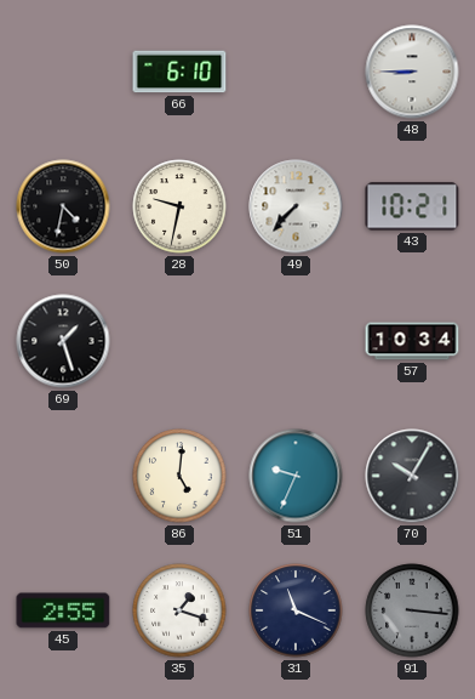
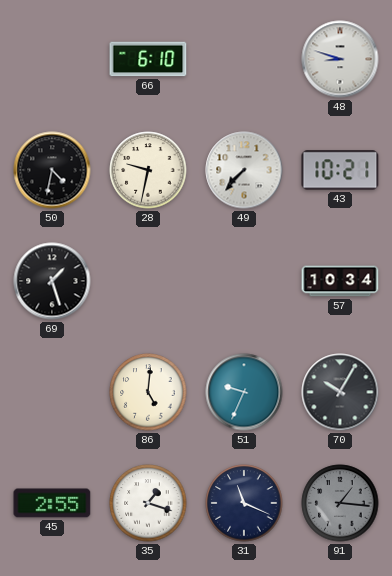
48: 8:45 -> 8:48
91: 3:16 -> 1:16
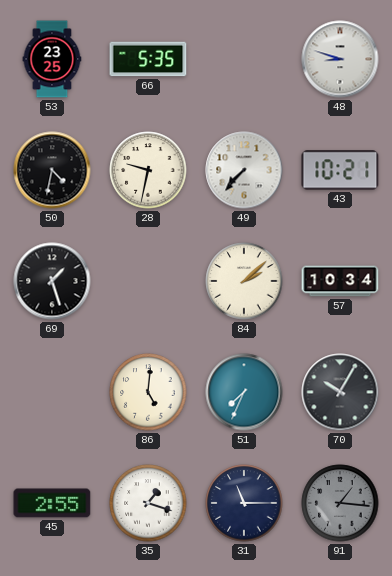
53: none -> 23:25
66: 6:10 -> 5:35
84: none -> 2:08
51: 9:34 -> 7:34
31: 11:19 -> 11:15
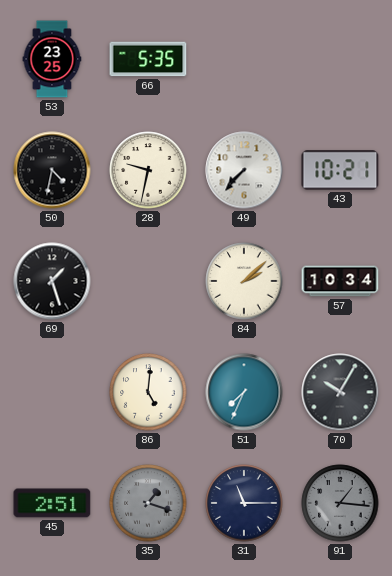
48: 8:48 -> none
45: 2:55 -> 2:51
35 dial: white -> grey
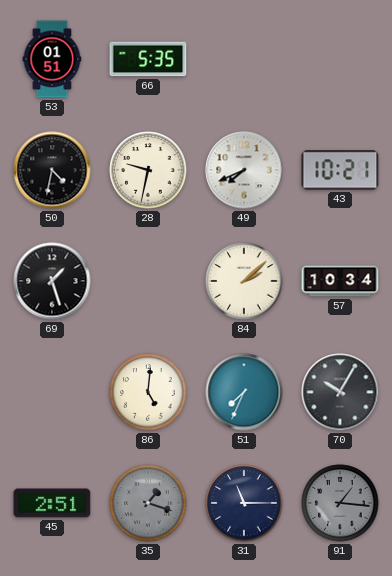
53: 23:25 -> 01:51
49: 7:37 -> 7:41
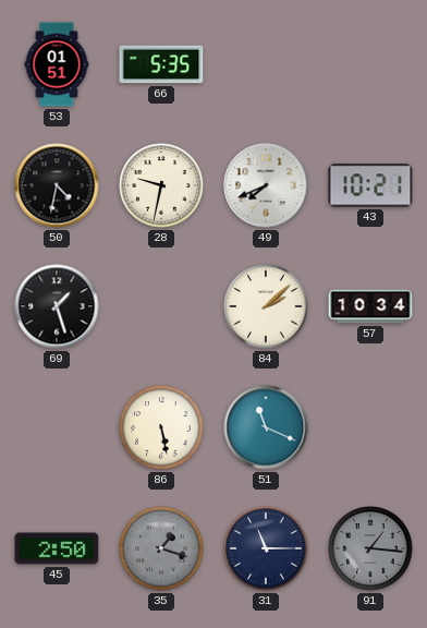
86: 5:01 -> 5:28
51: 7:34 -> 11:19
70: 10:05 -> none
45: 2:51 -> 2:50
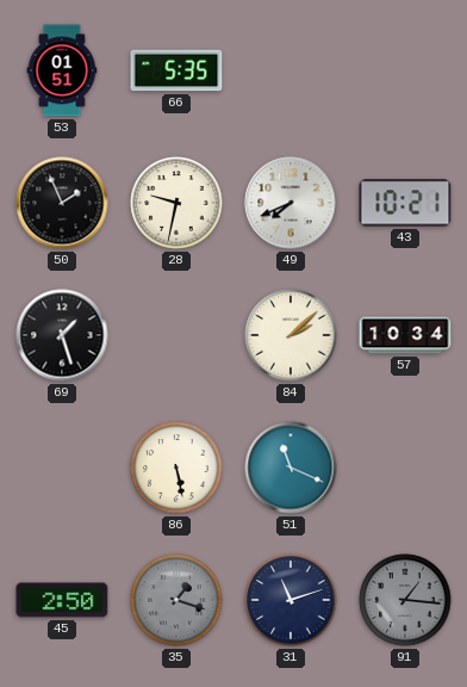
50: 4:32 -> 1:56
31: 11:15 -> 11:12
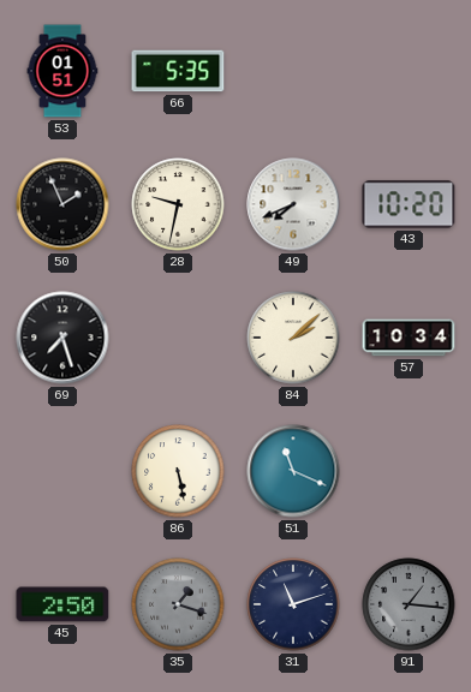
43: 10:21 -> 10:20
69: 1:27 -> 7:27
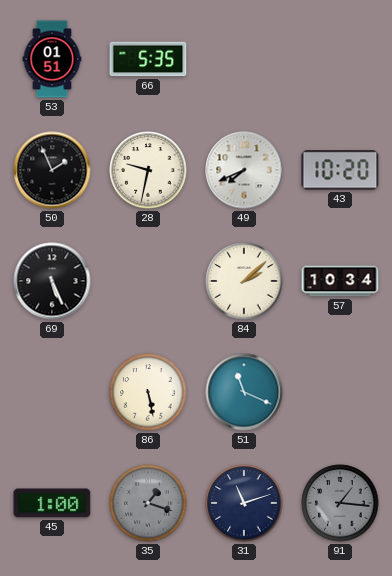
69: 7:27 -> 5:26
45: 2:50 -> 1:00
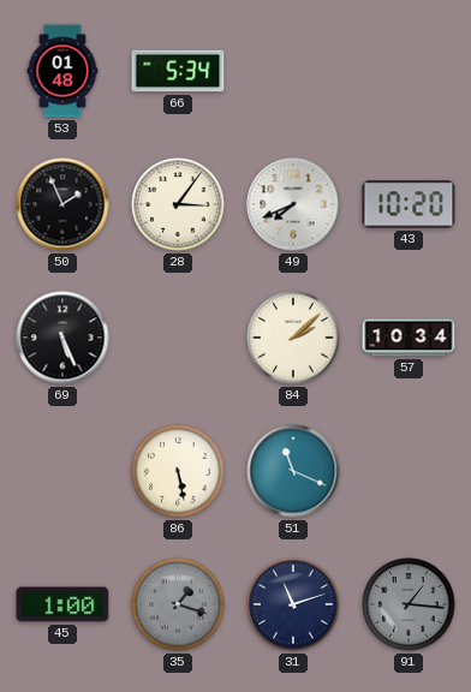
53: 01:51 -> 01:48
66: 5:35 -> 5:34
28: 9:32 -> 3:06
